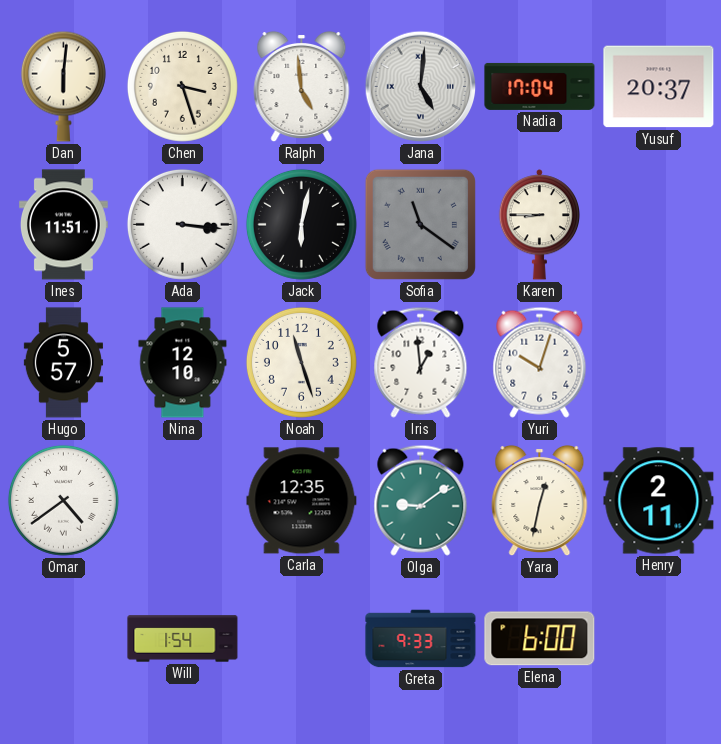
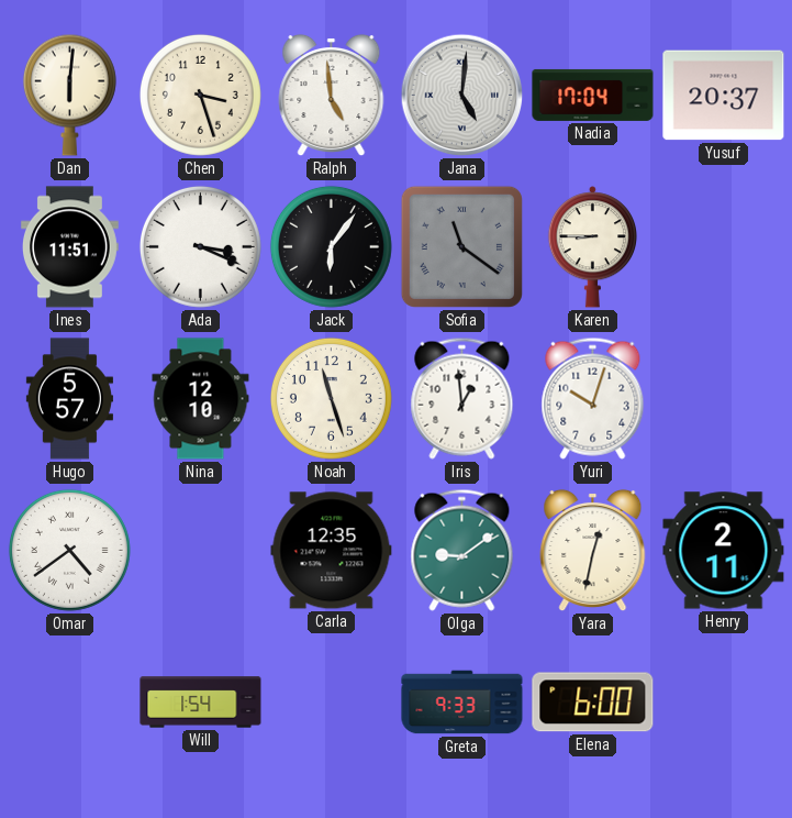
Ada: 3:16 -> 3:19
Jack: 6:02 -> 6:06
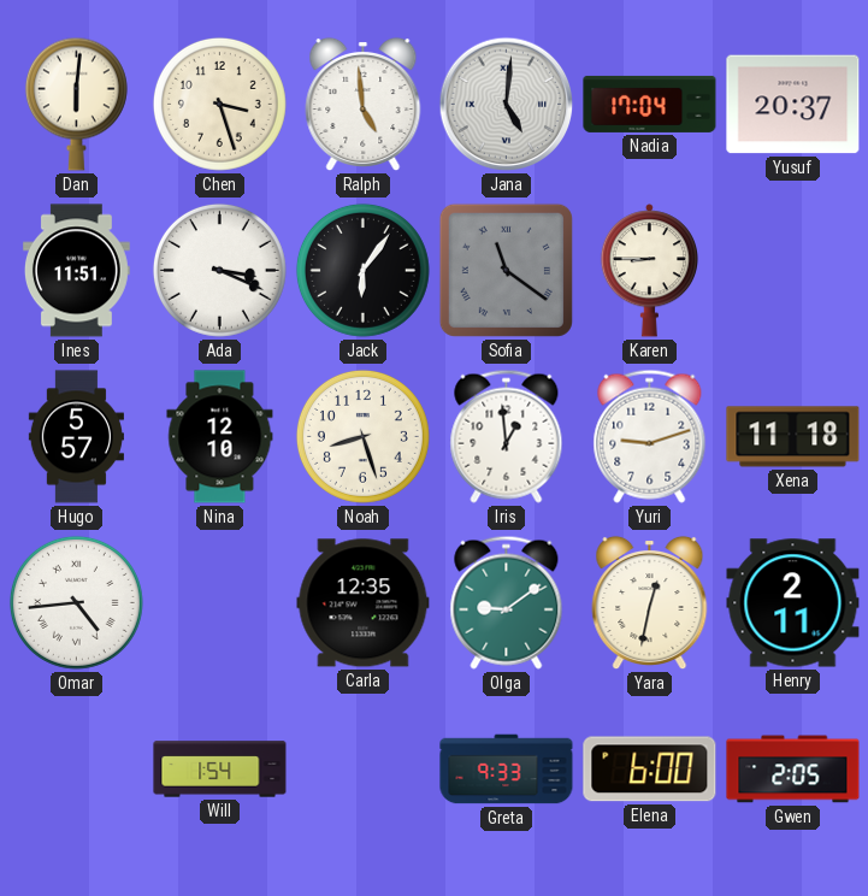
Noah: 11:27 -> 8:27
Yuri: 10:03 -> 9:12
Xena: none -> 11:18
Omar: 4:39 -> 4:44
Gwen: none -> 2:05
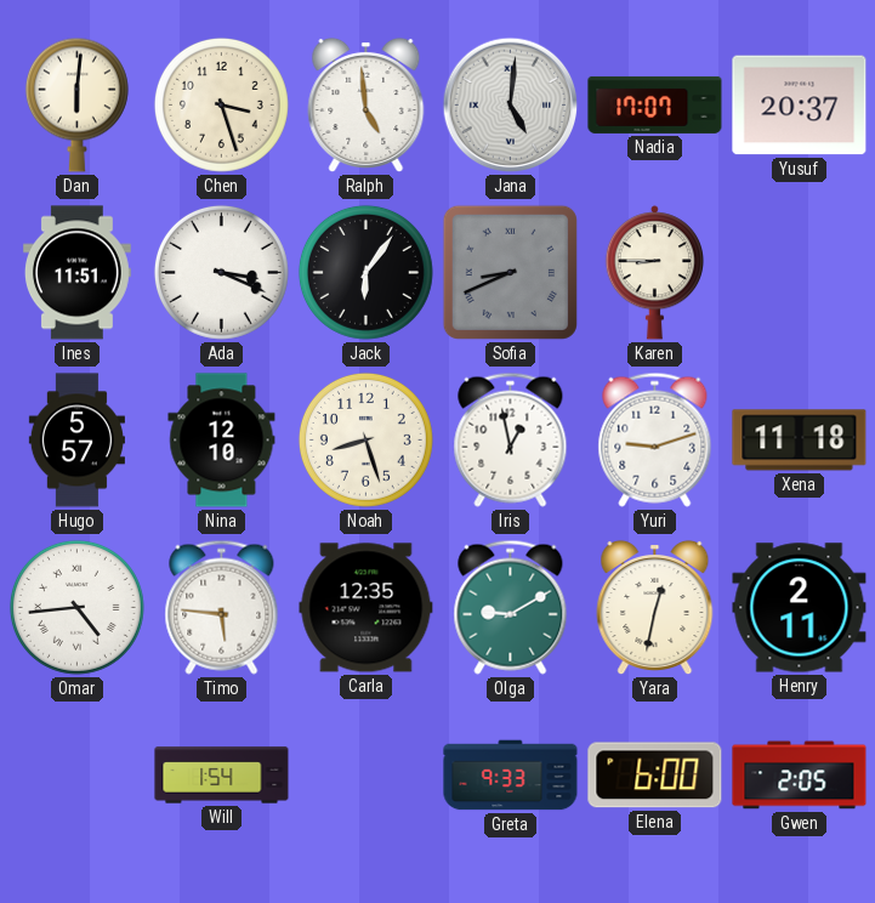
Nadia: 17:04 -> 17:07
Sofia: 11:21 -> 8:41
Iris: 12:59 -> 12:58
Timo: none -> 5:46
Olga: 9:09 -> 9:10
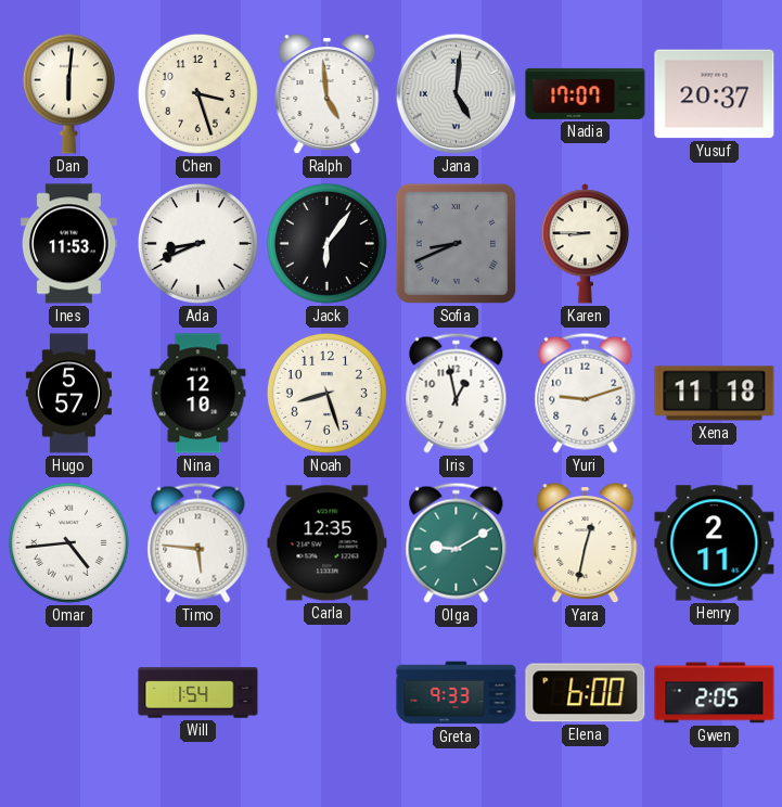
Ines: 11:51 -> 11:53
Ada: 3:19 -> 8:41
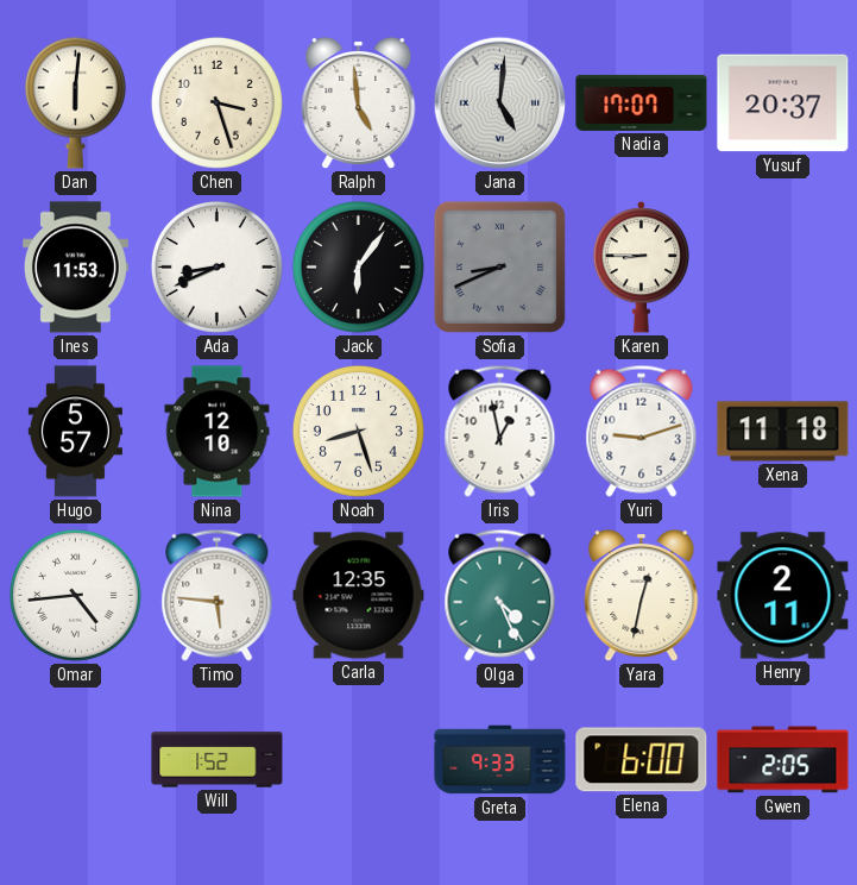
Olga: 9:10 -> 4:26
Will: 1:54 -> 1:52
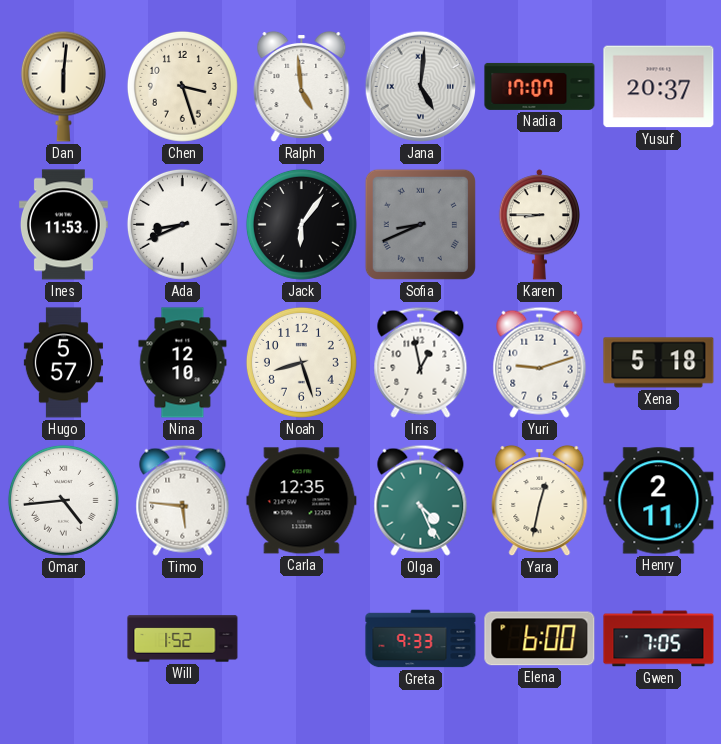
Xena: 11:18 -> 5:18
Gwen: 2:05 -> 7:05
